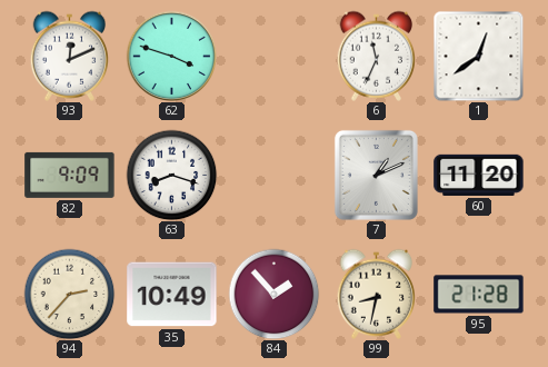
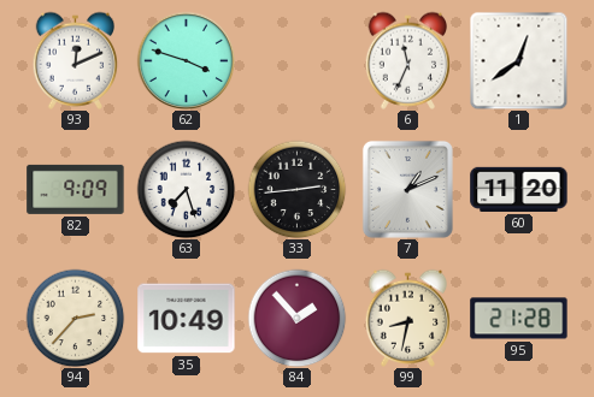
63: 8:18 -> 7:27
33: none -> 2:44
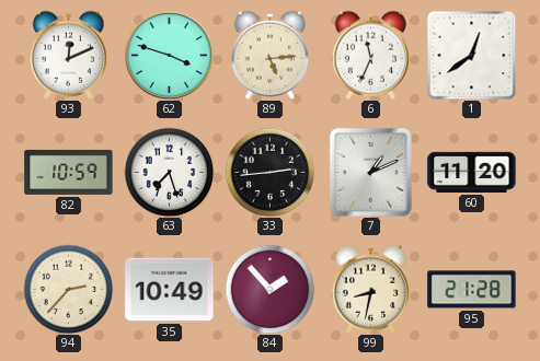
89: none -> 5:14
82: 9:09 -> 10:59
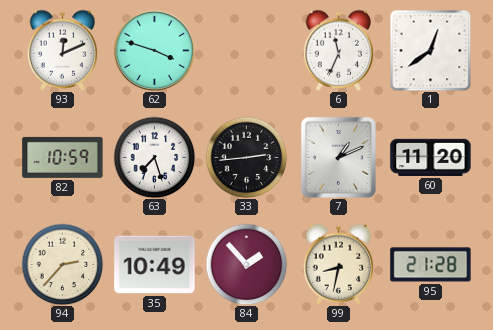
89: 5:14 -> none
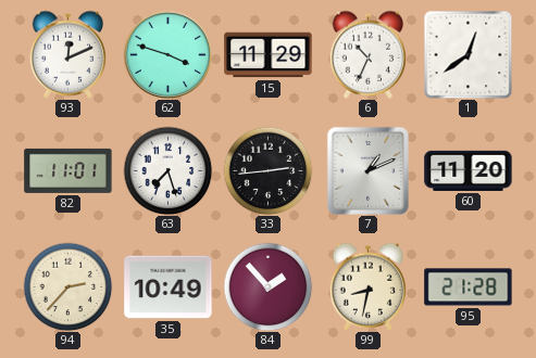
15: none -> 11:29
6: 11:34 -> 10:34
82: 10:59 -> 11:01
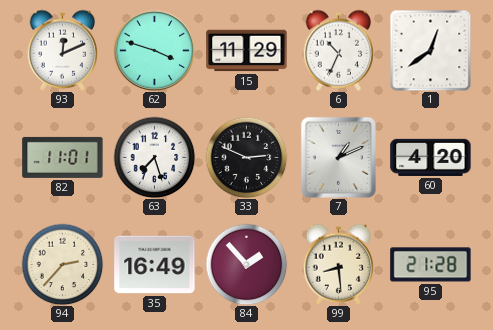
33: 2:44 -> 2:49
60: 11:20 -> 4:20
35: 10:49 -> 16:49
99: 8:32 -> 8:29
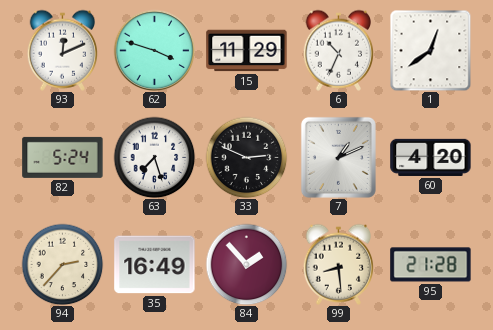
82: 11:01 -> 5:24
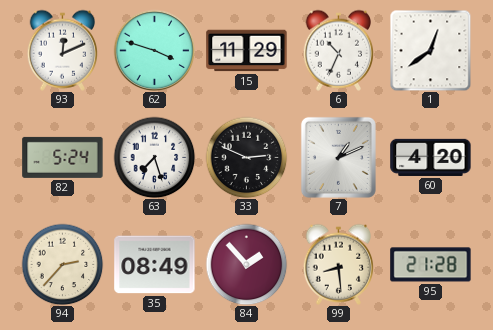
35: 16:49 -> 08:49
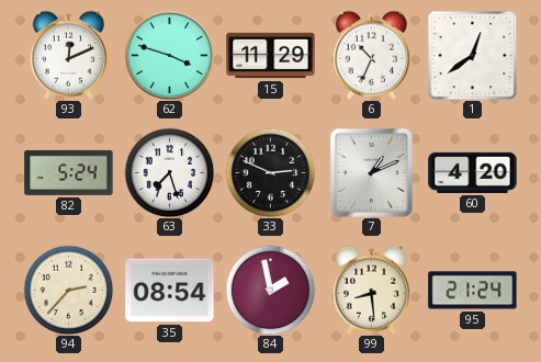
35: 08:49 -> 08:54
84: 1:53 -> 1:58
95: 21:28 -> 21:24
